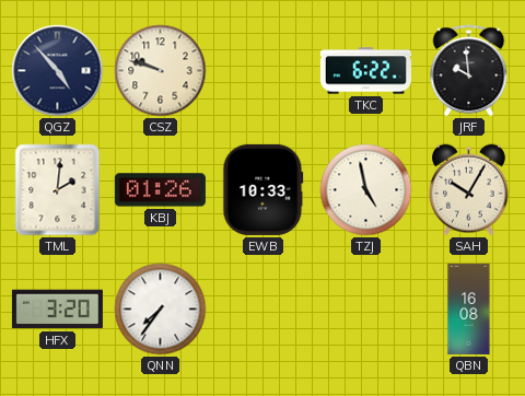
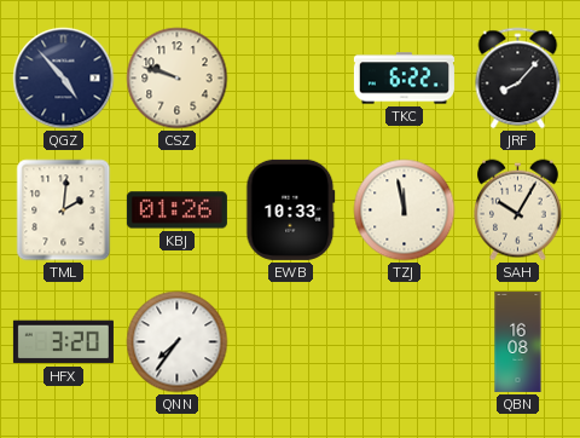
JRF: 9:59 -> 8:07
TZJ: 4:58 -> 11:58
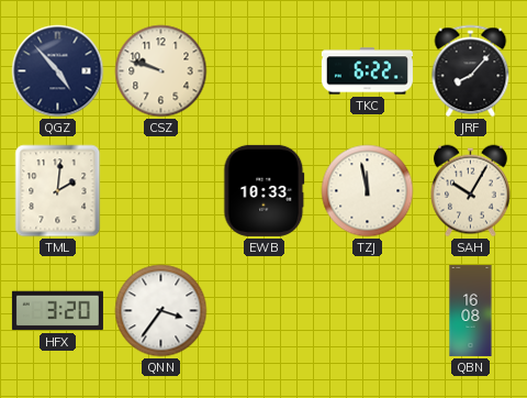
KBJ: 01:26 -> none
QNN: 7:36 -> 3:36
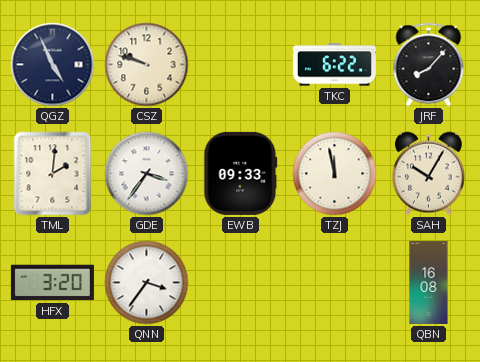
QGZ: 4:53 -> 4:56
GDE: none -> 3:36
EWB: 10:33 -> 09:33
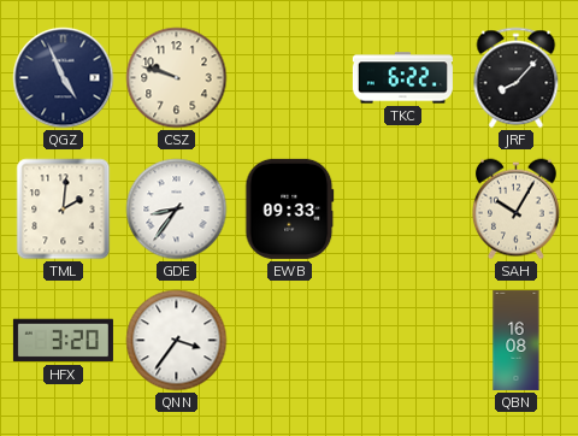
GDE: 3:36 -> 8:36
TZJ: 11:58 -> none
